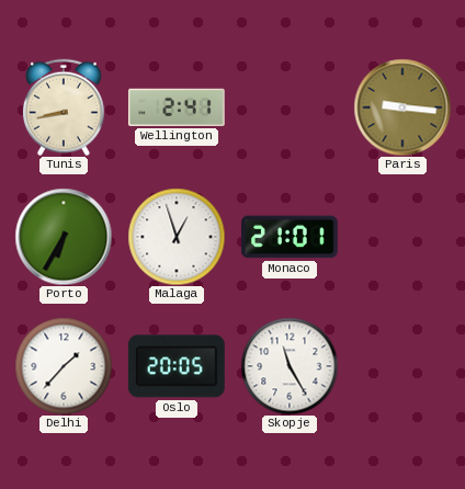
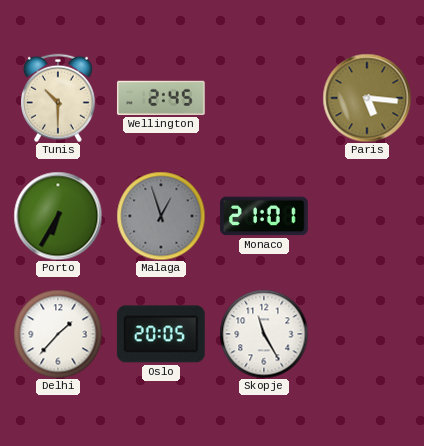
Tunis: 8:43 -> 10:30
Wellington: 2:41 -> 2:45
Paris: 9:16 -> 5:16
Malaga dial: white -> grey
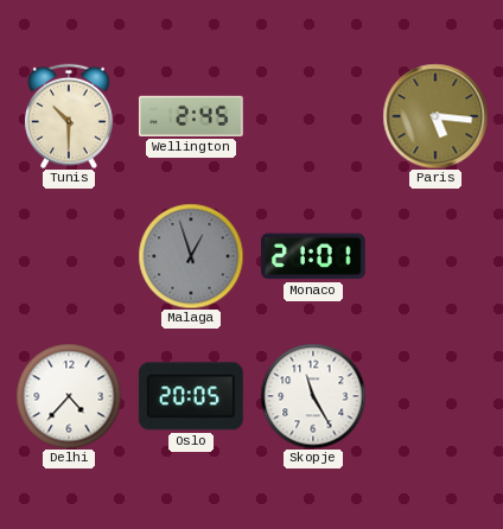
Porto: 6:35 -> none
Delhi: 1:37 -> 4:37
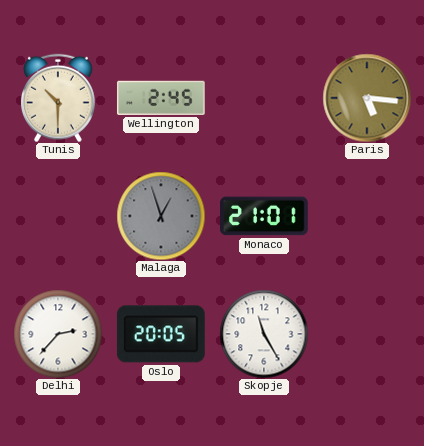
Delhi: 4:37 -> 2:37
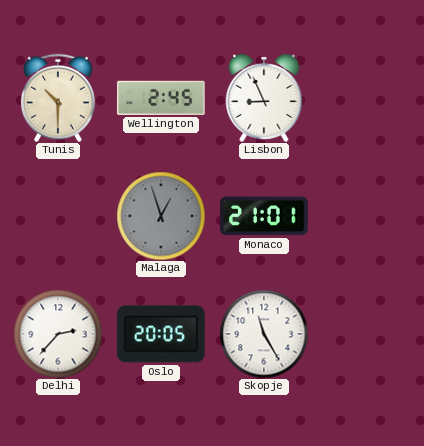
Lisbon: none -> 8:56
Paris: 5:16 -> none
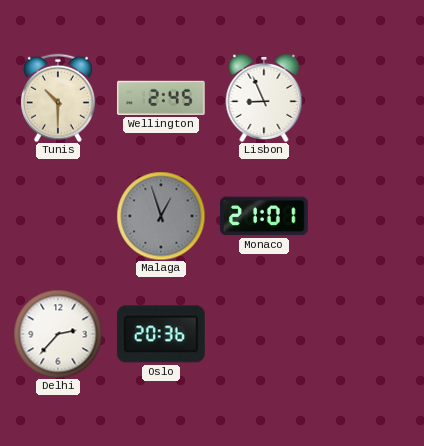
Oslo: 20:05 -> 20:36
Skopje: 11:25 -> none
